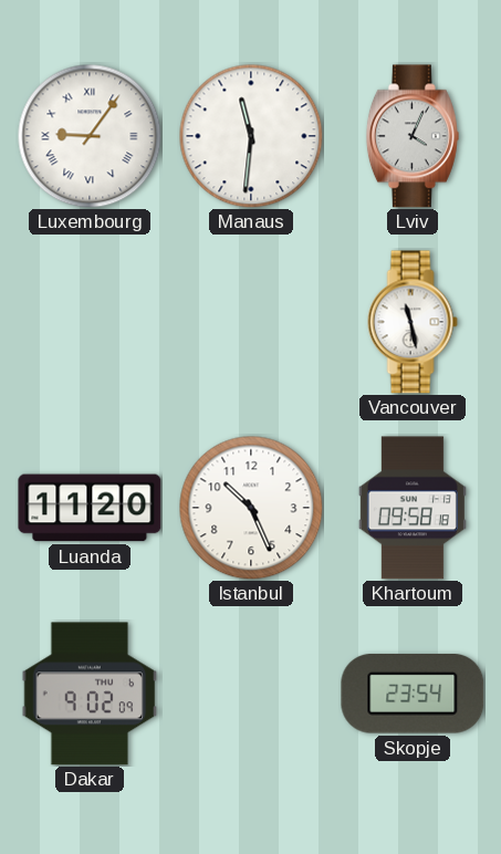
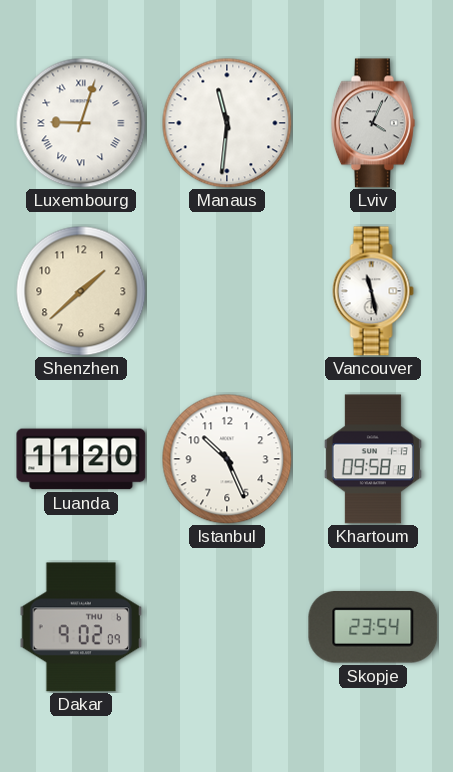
Luxembourg: 9:06 -> 9:03
Shenzhen: none -> 1:38
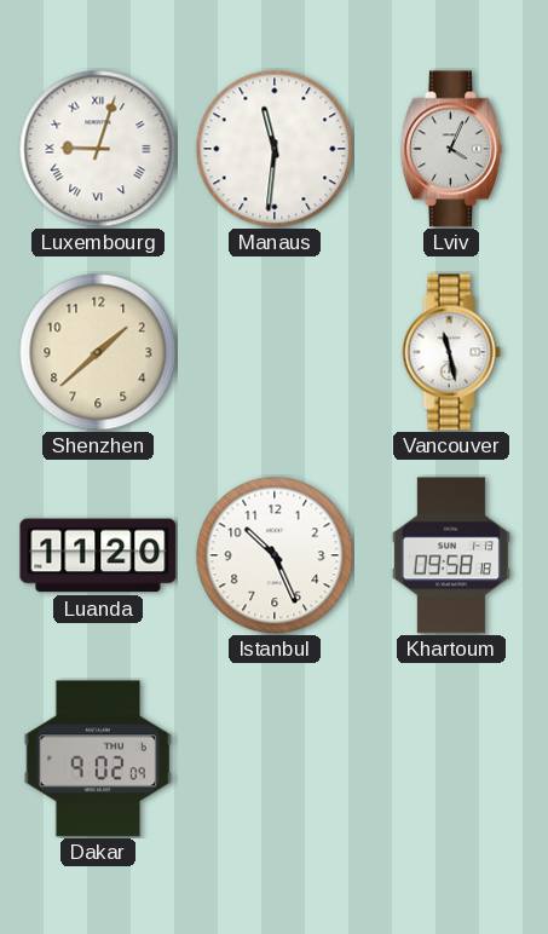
Skopje: 23:54 -> none
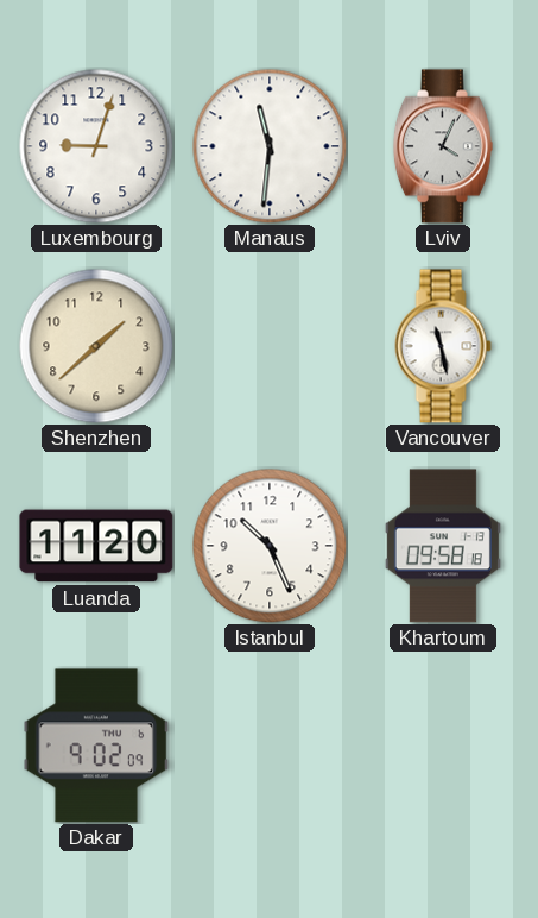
Luxembourg numerals: Roman -> Arabic
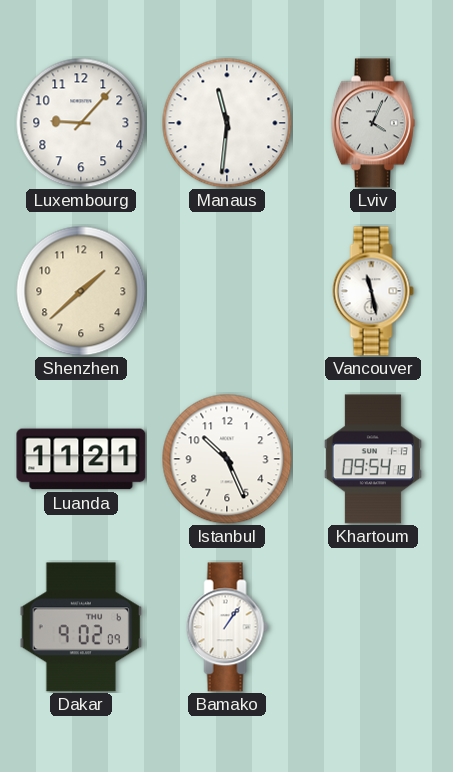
Luxembourg: 9:03 -> 9:07
Luanda: 11:20 -> 11:21
Khartoum: 09:58 -> 09:54
Bamako: none -> 1:06
